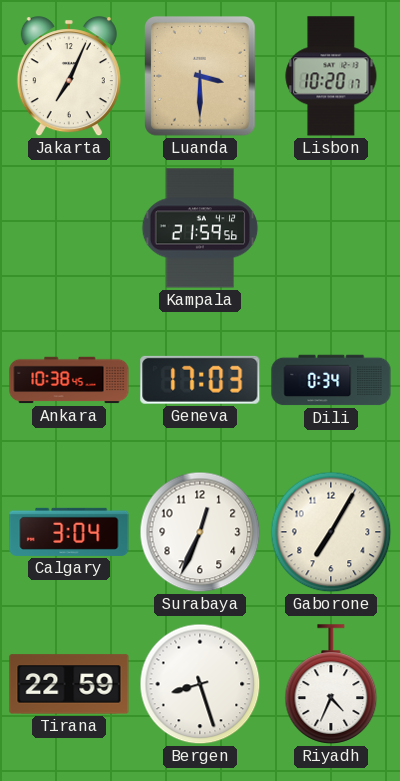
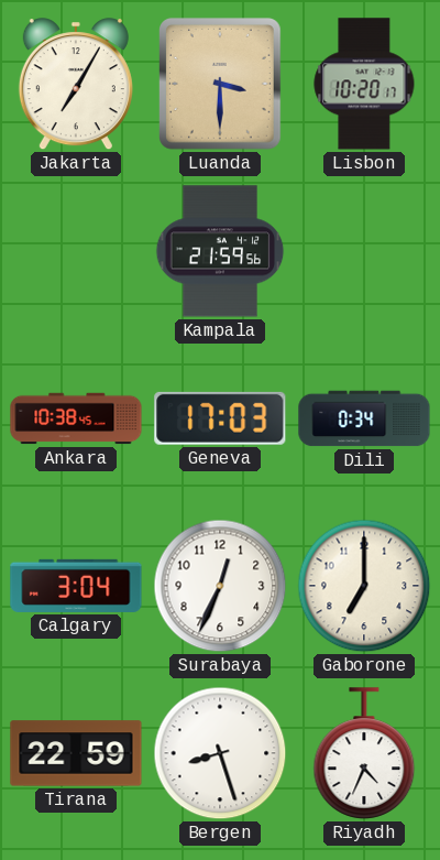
Jakarta: 7:04 -> 7:05
Gaborone: 7:05 -> 7:00
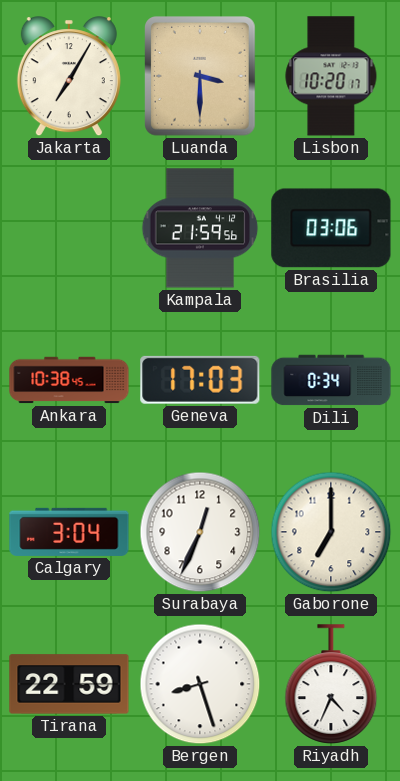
Brasilia: none -> 03:06
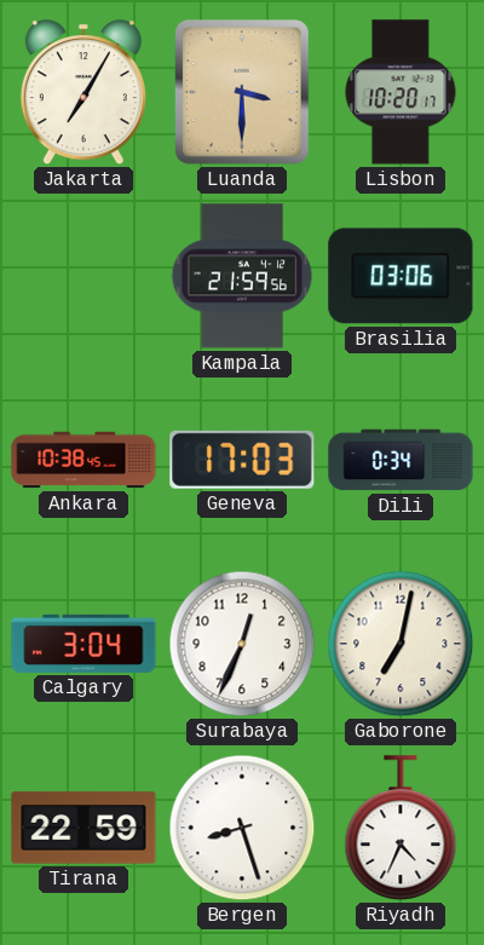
Gaborone: 7:00 -> 7:02
